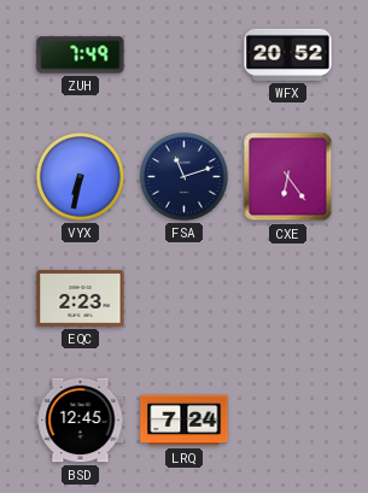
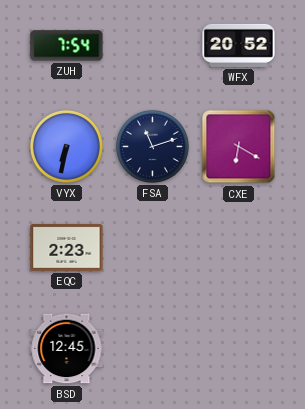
ZUH: 7:49 -> 7:54
CXE: 6:24 -> 6:20
LRQ: 7:24 -> none
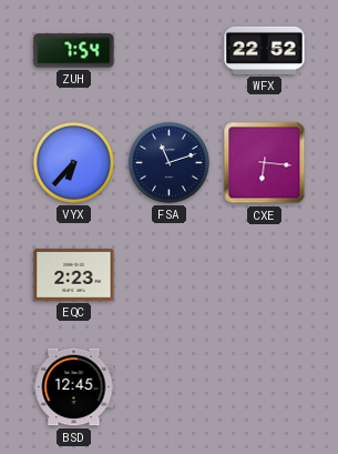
WFX: 20:52 -> 22:52
VYX: 6:32 -> 6:37
CXE: 6:20 -> 6:16
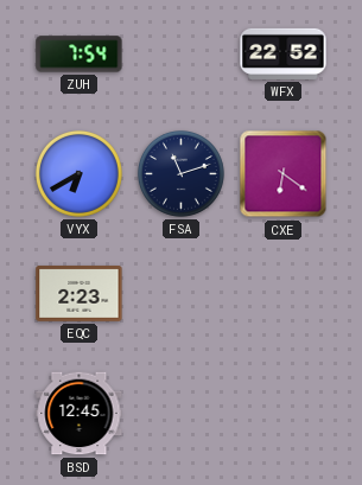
VYX: 6:37 -> 6:40
CXE: 6:16 -> 6:21
